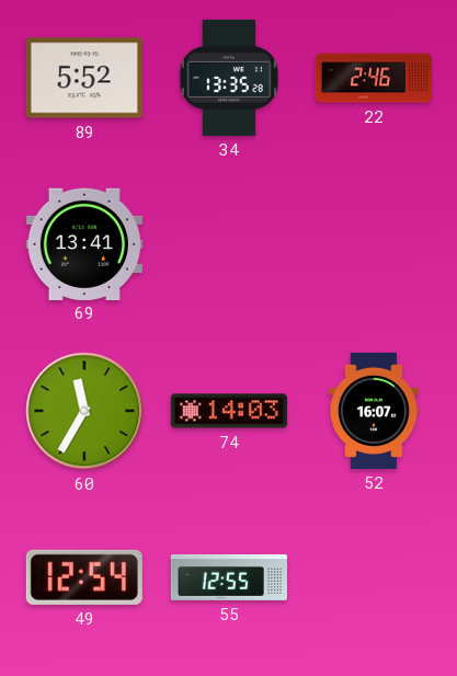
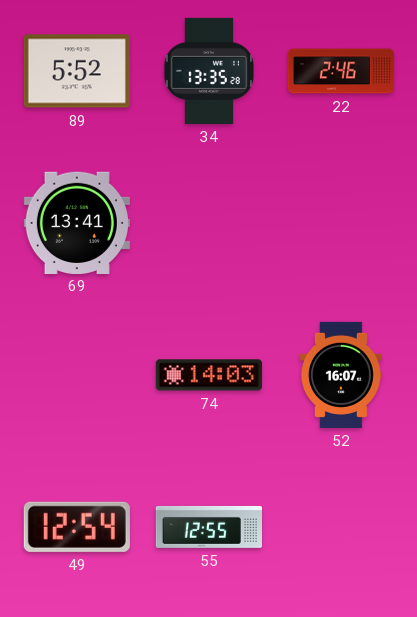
60: 11:35 -> none
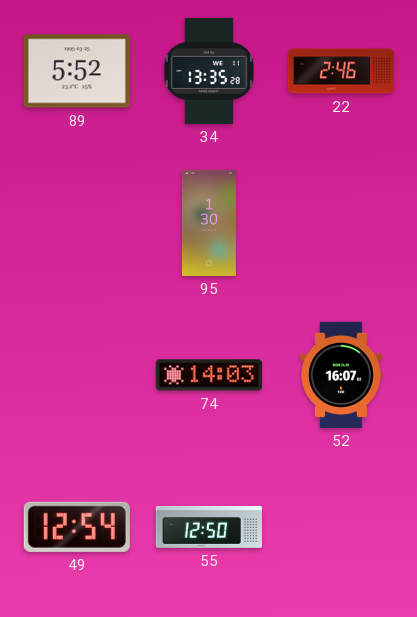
69: 13:41 -> none
95: none -> 1:30
55: 12:55 -> 12:50
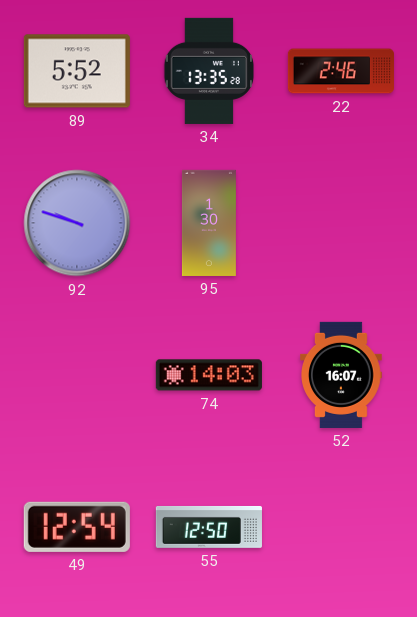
92: none -> 9:48
